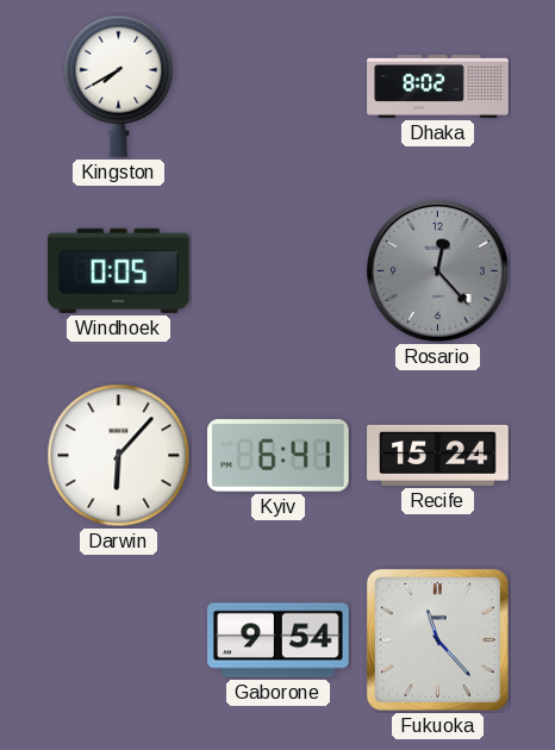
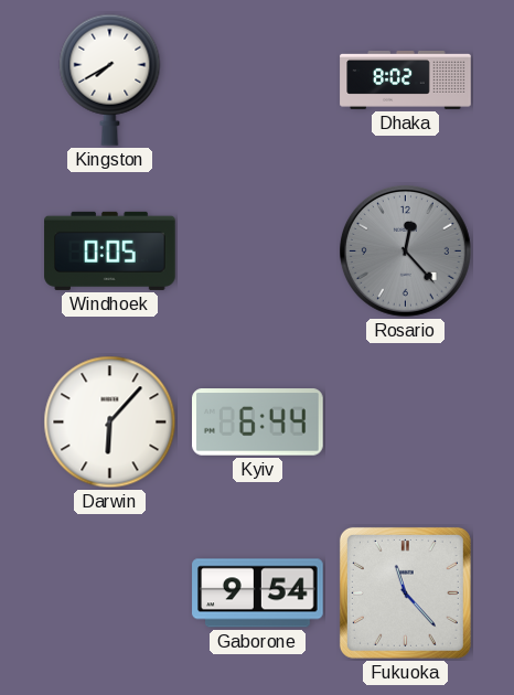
Kyiv: 6:41 -> 6:44
Recife: 15:24 -> none
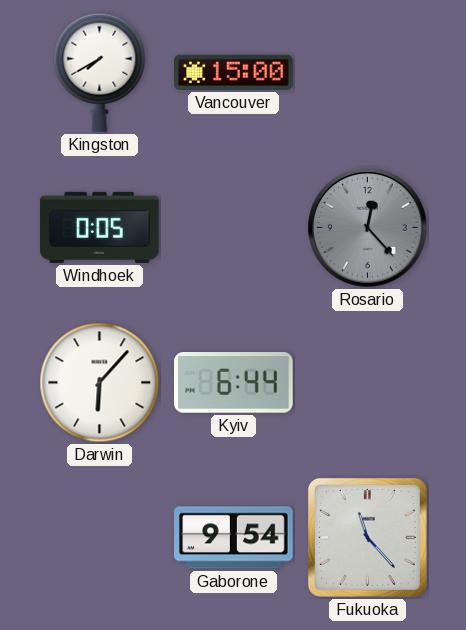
Vancouver: none -> 15:00
Dhaka: 8:02 -> none
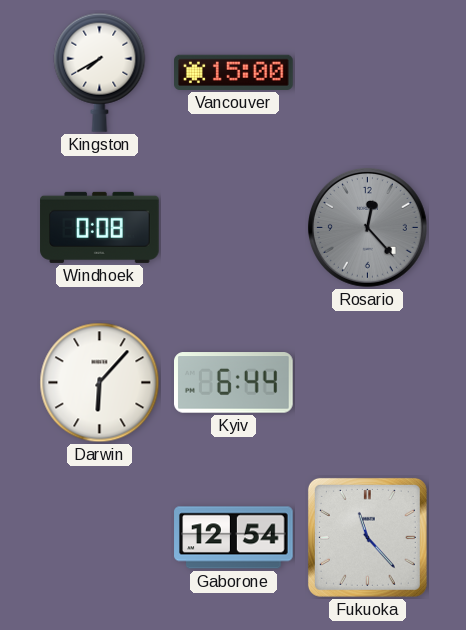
Windhoek: 0:05 -> 0:08
Gaborone: 9:54 -> 12:54
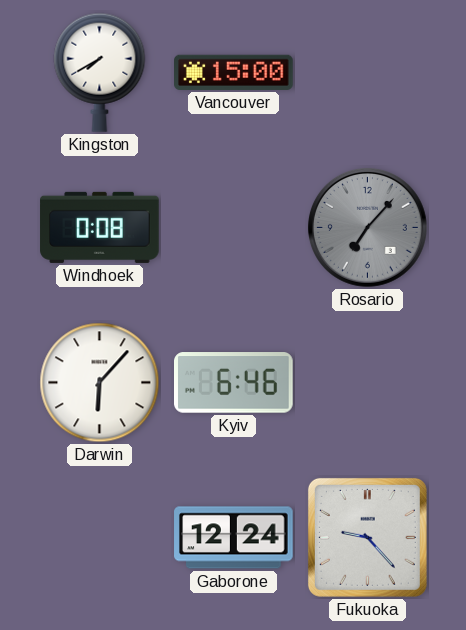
Rosario: 12:23 -> 7:07
Kyiv: 6:44 -> 6:46
Gaborone: 12:54 -> 12:24
Fukuoka: 11:23 -> 9:23
